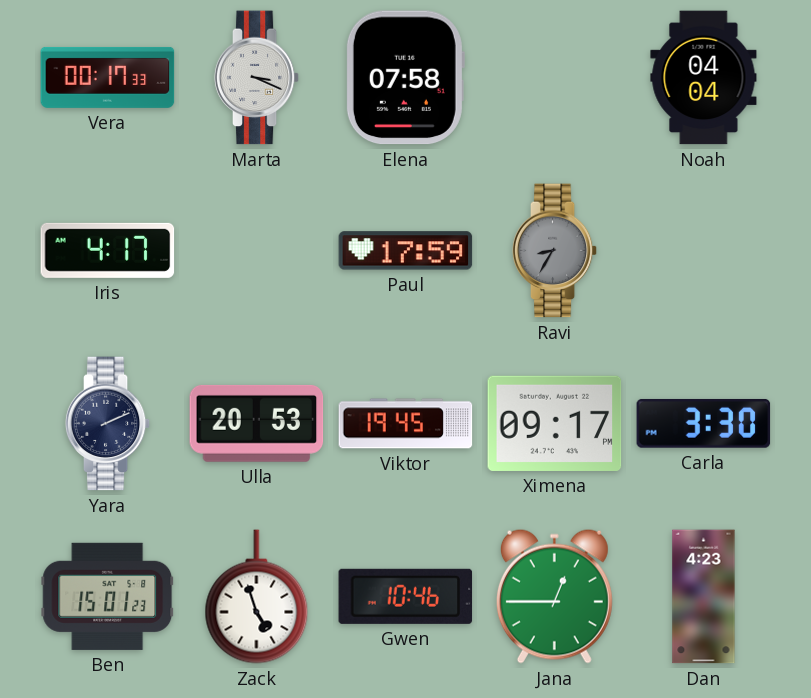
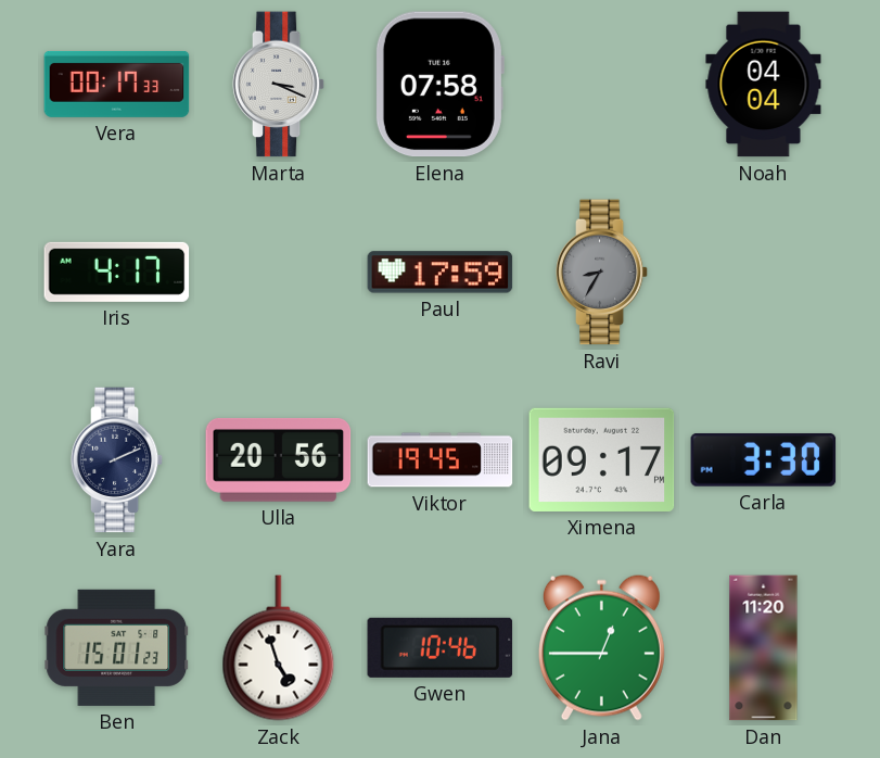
Ulla: 20:53 -> 20:56
Dan: 4:23 -> 11:20
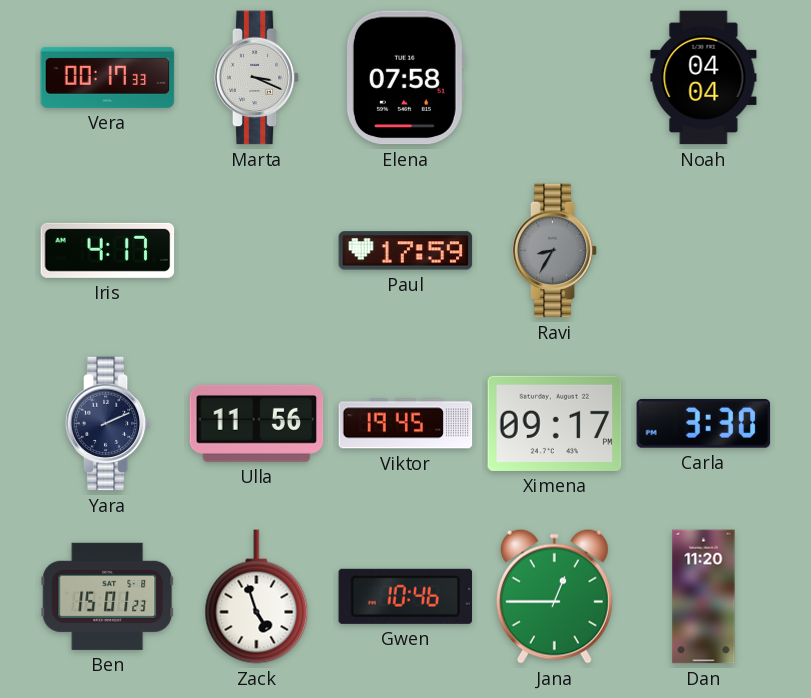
Ulla: 20:56 -> 11:56
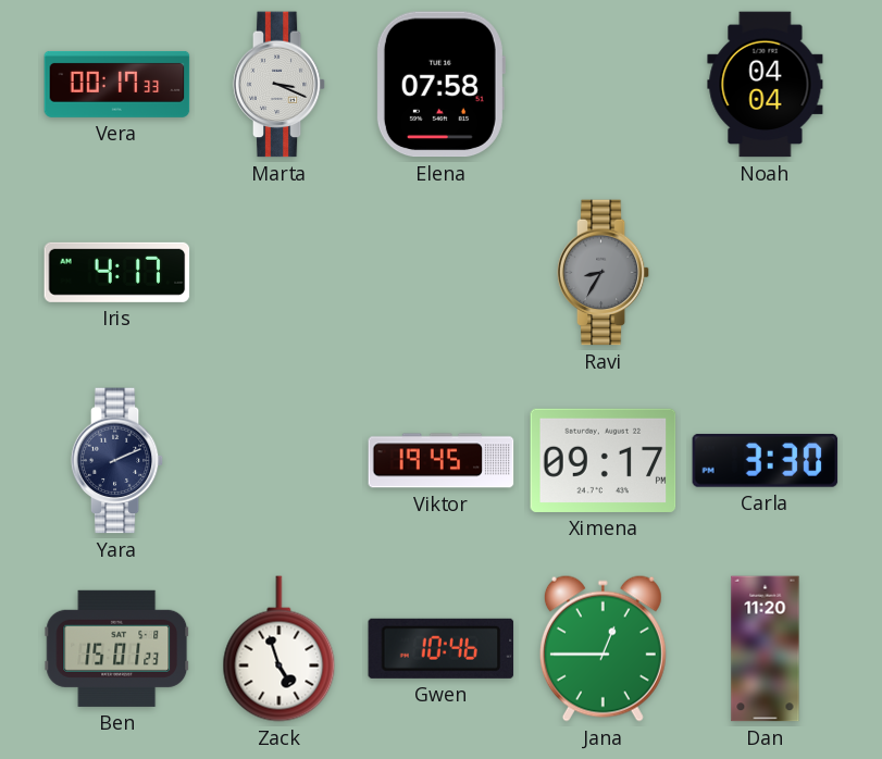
Paul: 17:59 -> none
Ulla: 11:56 -> none
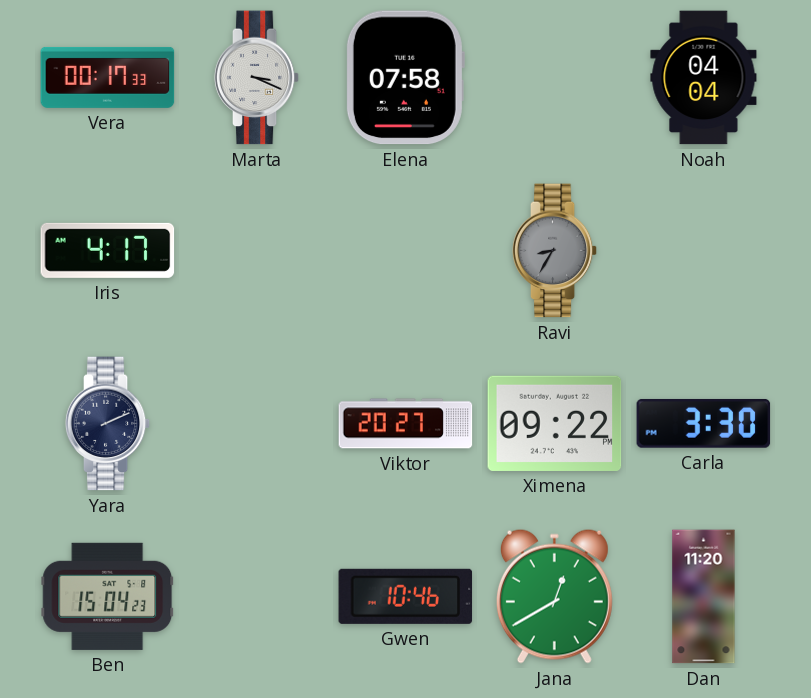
Viktor: 19:45 -> 20:27
Ximena: 09:17 -> 09:22
Ben: 15:01 -> 15:04
Zack: 4:57 -> none
Jana: 12:45 -> 12:40
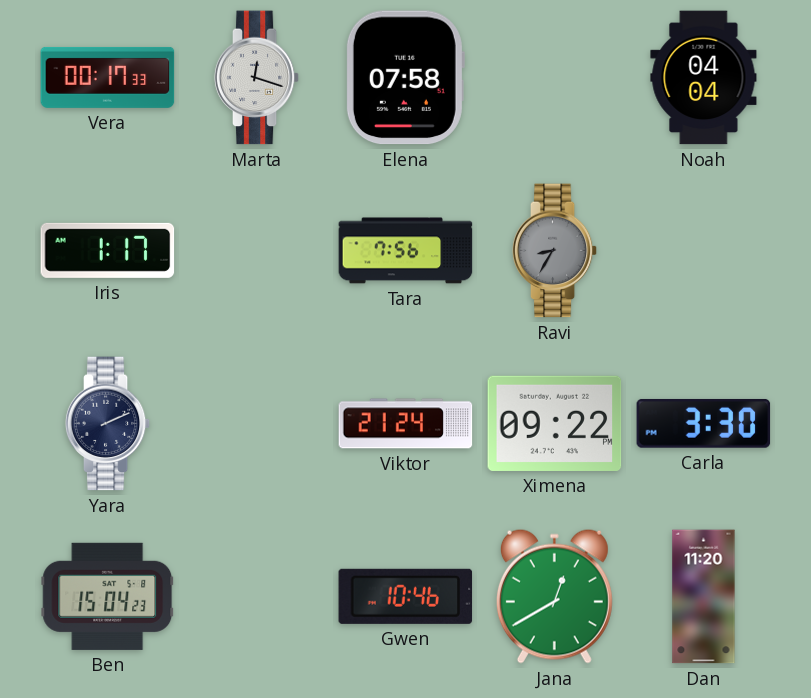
Marta: 3:19 -> 12:18
Iris: 4:17 -> 1:17
Tara: none -> 7:56
Viktor: 20:27 -> 21:24
